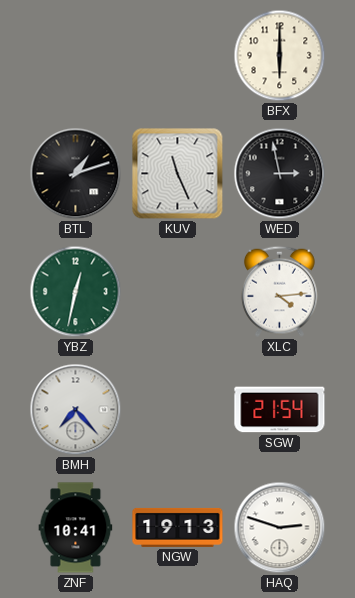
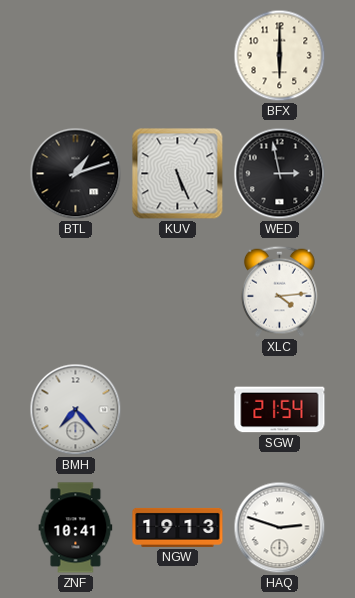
KUV: 11:26 -> 5:26
YBZ: 12:32 -> none
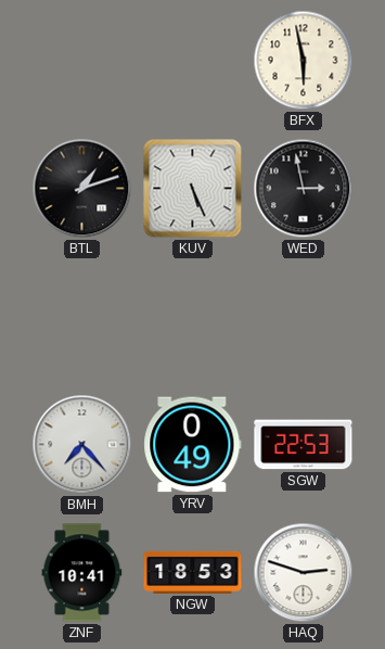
BFX: 6:00 -> 5:58
XLC: 4:14 -> none
YRV: none -> 0:49
SGW: 21:54 -> 22:53
NGW: 19:13 -> 18:53
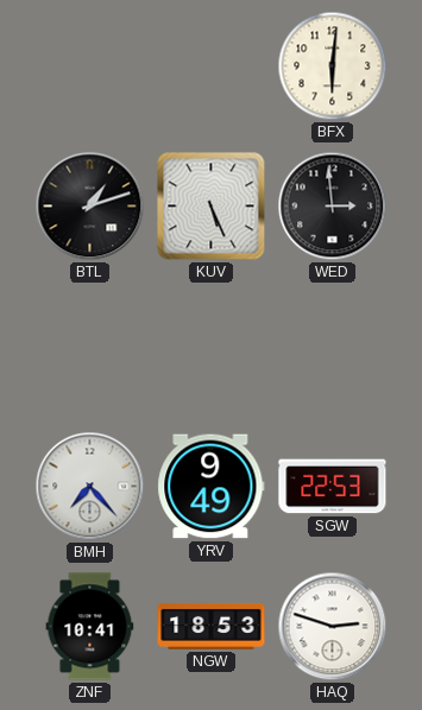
BFX: 5:58 -> 6:01
WED: 2:58 -> 2:59
YRV: 0:49 -> 9:49
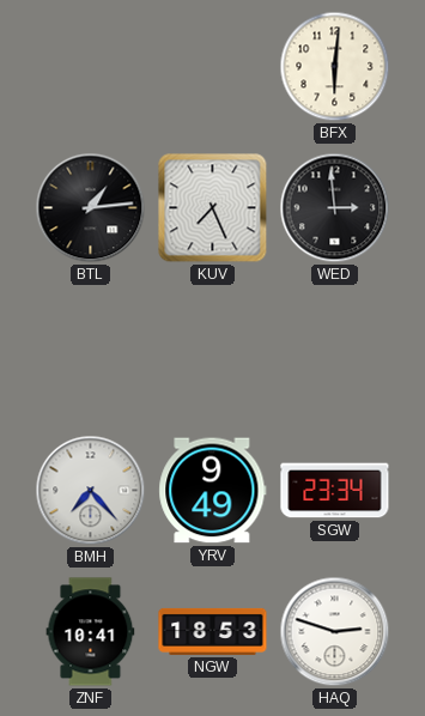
BTL: 1:12 -> 1:14
KUV: 5:26 -> 7:26
SGW: 22:53 -> 23:34
